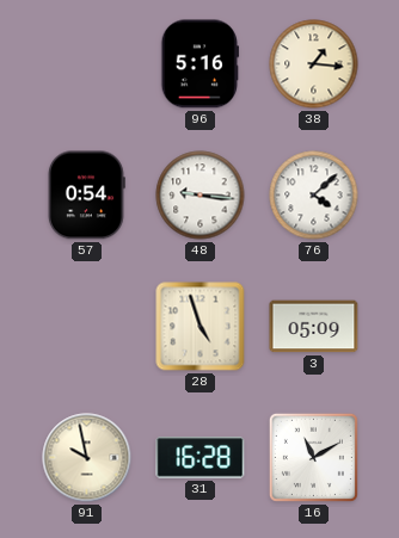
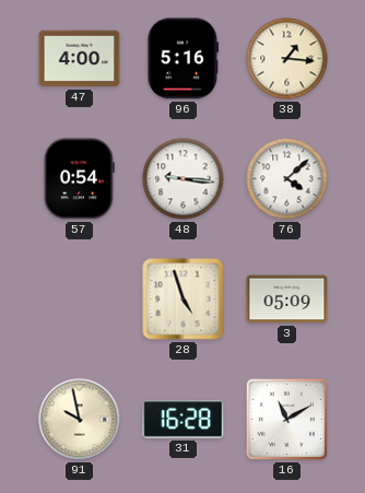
47: none -> 4:00
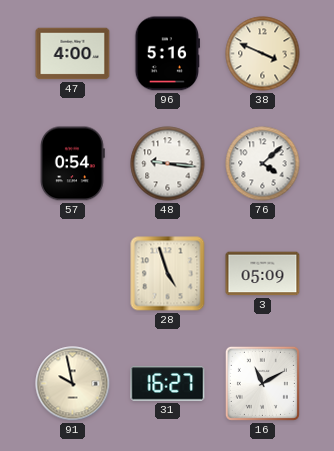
38: 1:16 -> 3:49
31: 16:28 -> 16:27
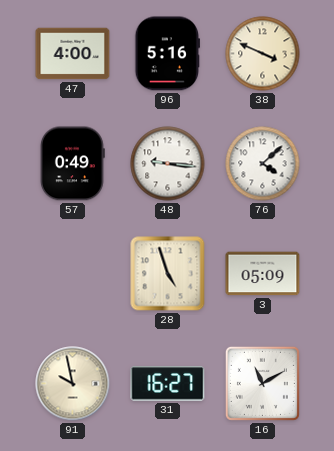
57: 0:54 -> 0:49
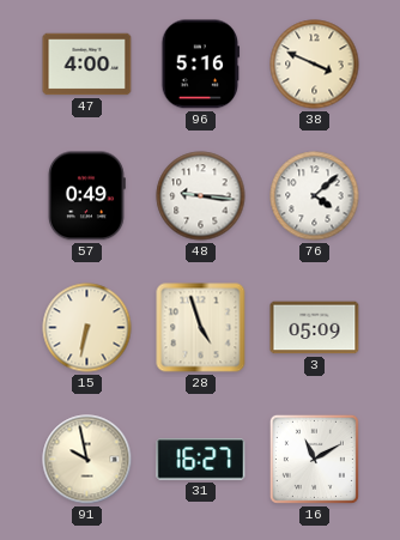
15: none -> 6:32
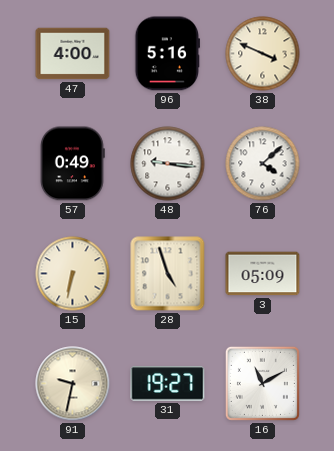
91: 9:58 -> 9:32
31: 16:27 -> 19:27
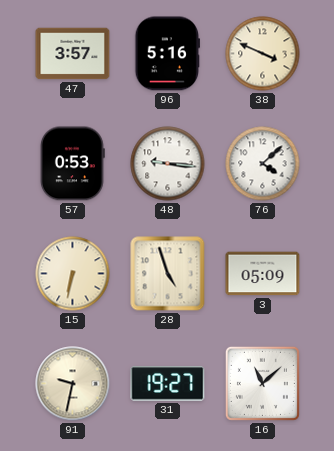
47: 4:00 -> 3:57
57: 0:49 -> 0:53
16: 11:10 -> 11:08
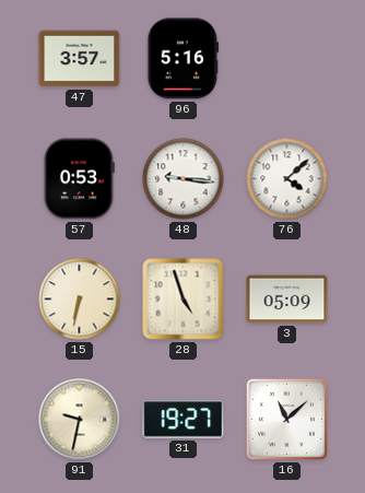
38: 3:49 -> none
